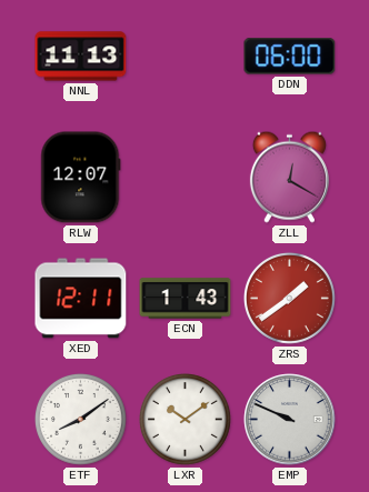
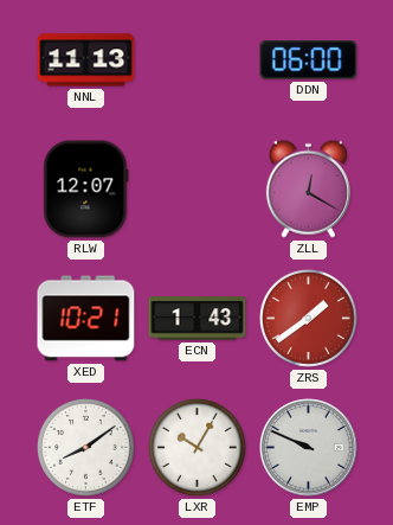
XED: 12:11 -> 10:21
LXR: 10:09 -> 10:05
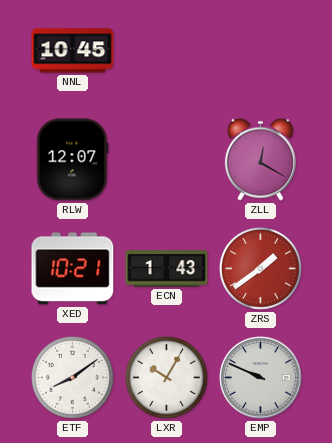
NNL: 11:13 -> 10:45
DDN: 06:00 -> none
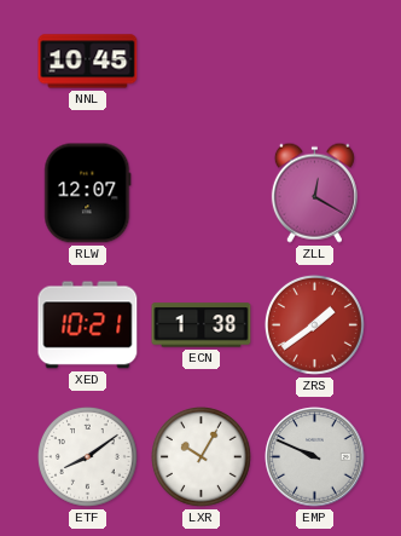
ECN: 1:43 -> 1:38
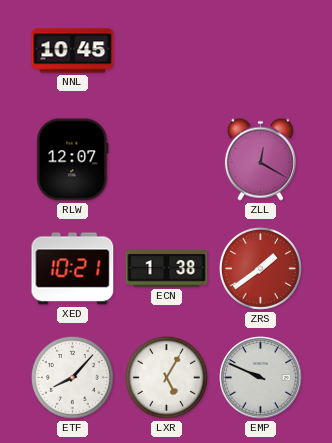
ETF: 8:09 -> 8:07
LXR: 10:05 -> 5:05
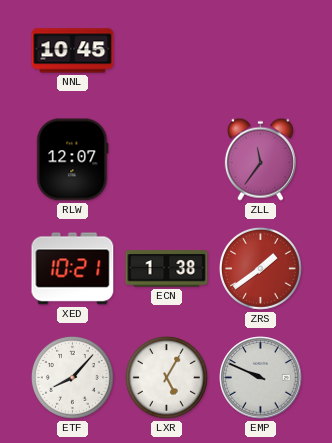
ZLL: 12:20 -> 11:36
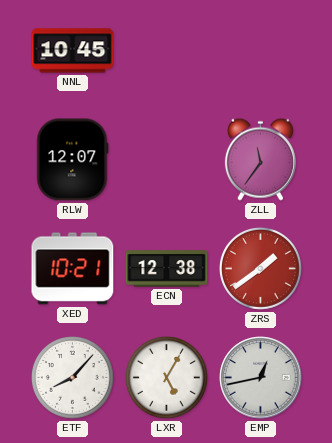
ECN: 1:38 -> 12:38
EMP: 9:49 -> 12:43
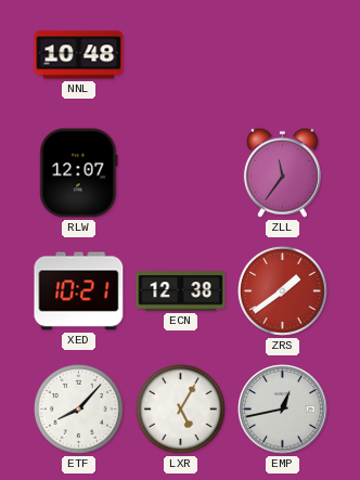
NNL: 10:45 -> 10:48
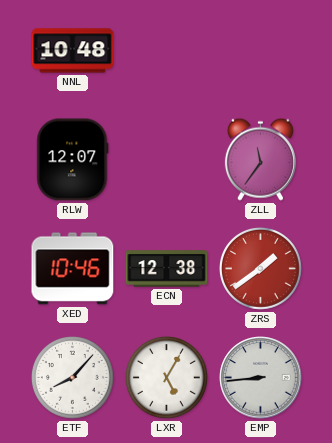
XED: 10:21 -> 10:46
EMP: 12:43 -> 8:44
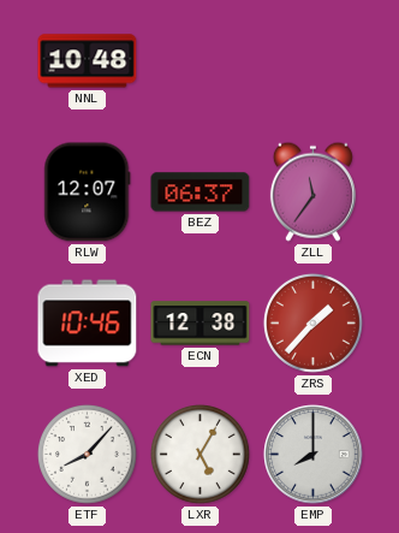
BEZ: none -> 06:37
ZRS: 1:39 -> 1:37
EMP: 8:44 -> 8:00
